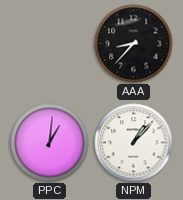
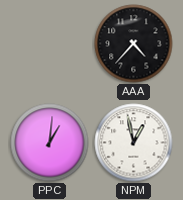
AAA: 8:37 -> 4:37
NPM: 1:07 -> 12:58
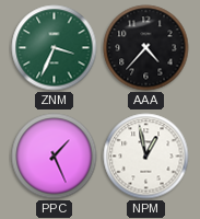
ZNM: none -> 3:34
PPC: 1:01 -> 1:26
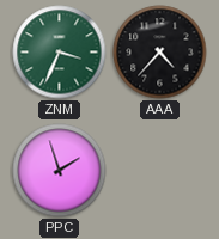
PPC: 1:26 -> 1:57
NPM: 12:58 -> none
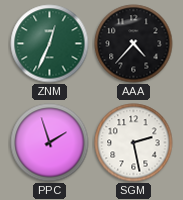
ZNM: 3:34 -> 12:34
SGM: none -> 2:28
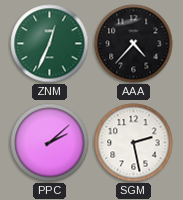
PPC: 1:57 -> 2:08
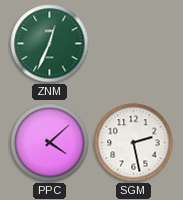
AAA: 4:37 -> none
PPC: 2:08 -> 4:08
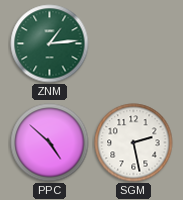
ZNM: 12:34 -> 1:14
PPC: 4:08 -> 4:52
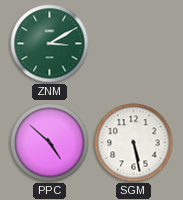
ZNM: 1:14 -> 3:10
SGM: 2:28 -> 5:28
